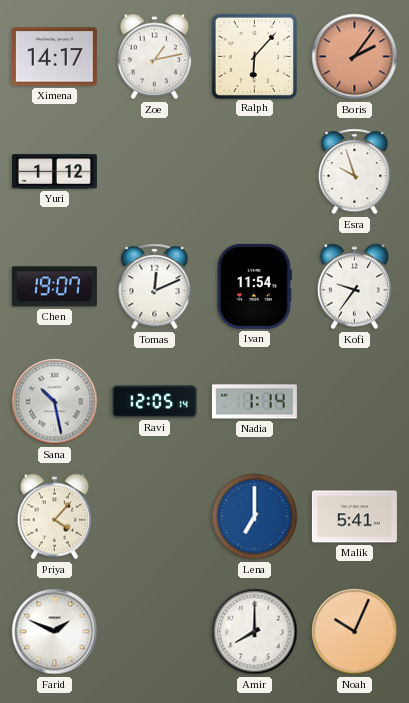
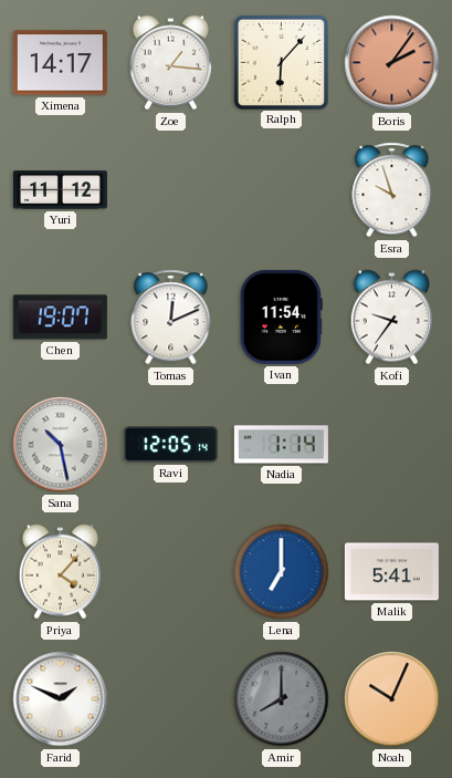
Zoe: 1:13 -> 1:16
Yuri: 1:12 -> 11:12
Amir dial: white -> grey
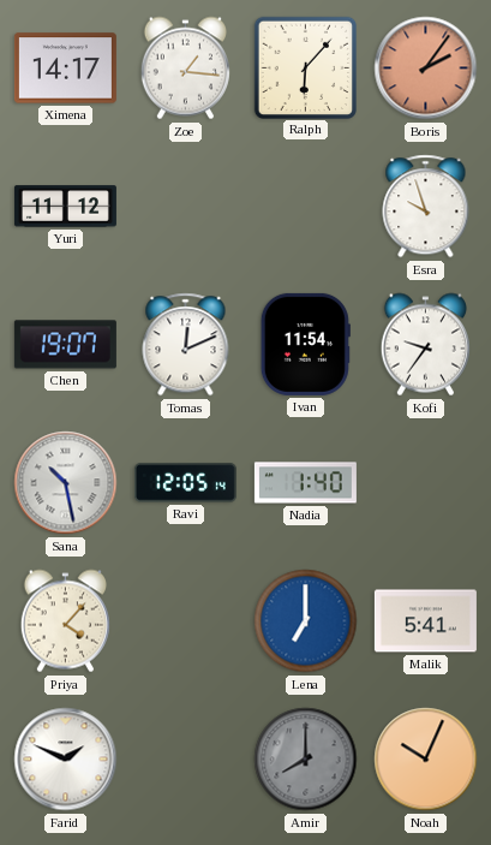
Nadia: 1:14 -> 1:40
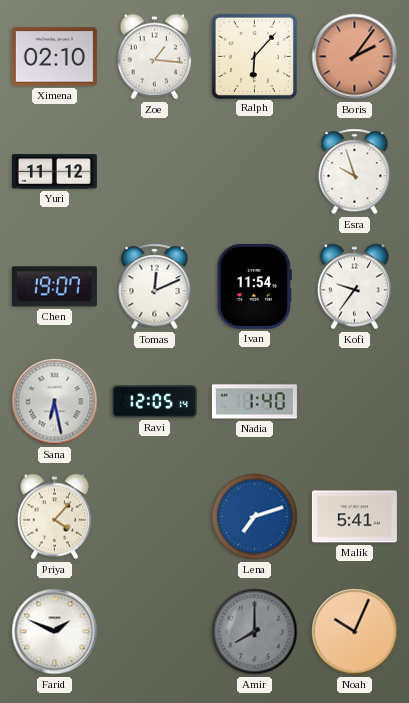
Ximena: 14:17 -> 02:10
Sana: 10:28 -> 6:28
Lena: 7:00 -> 7:12
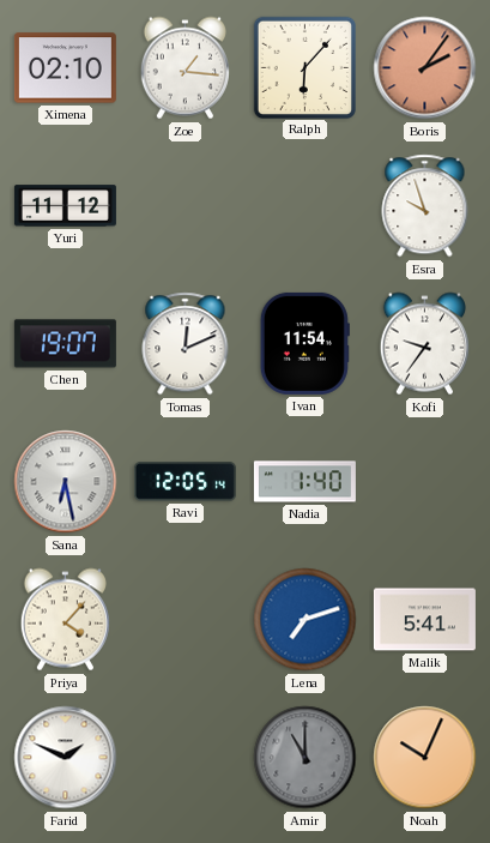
Amir: 8:00 -> 11:00
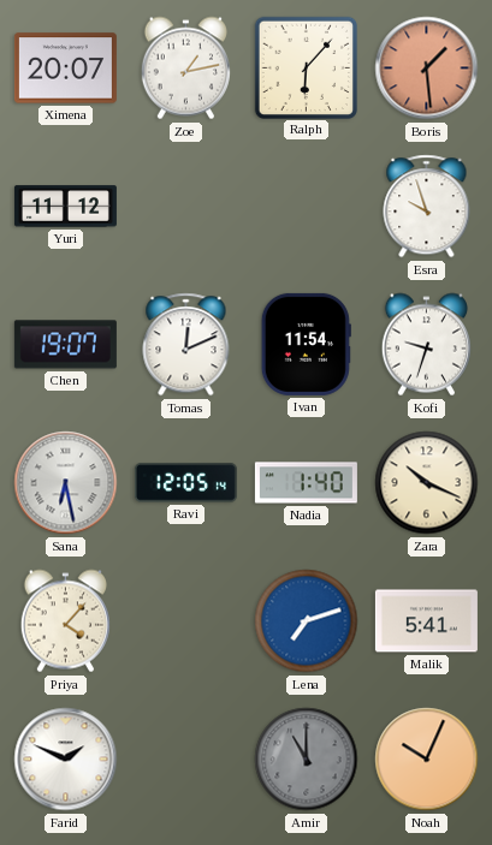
Ximena: 02:10 -> 20:07
Zoe: 1:16 -> 1:13
Boris: 2:06 -> 1:29
Kofi: 9:36 -> 9:33
Zara: none -> 10:19
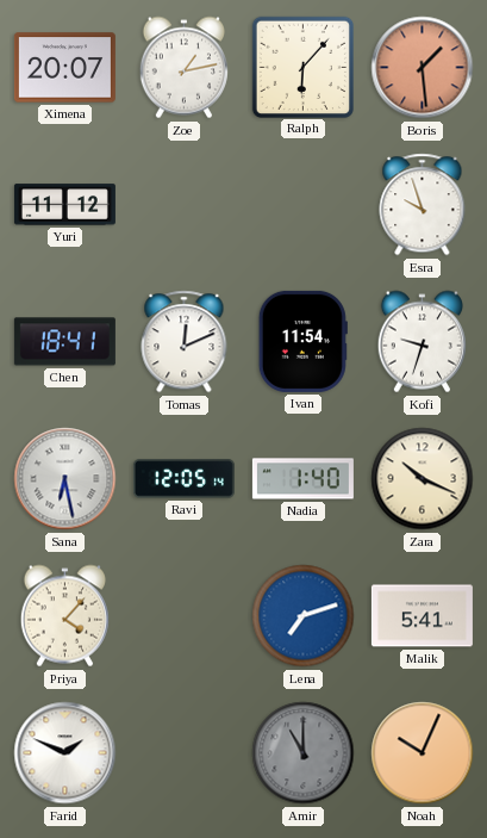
Chen: 19:07 -> 18:41
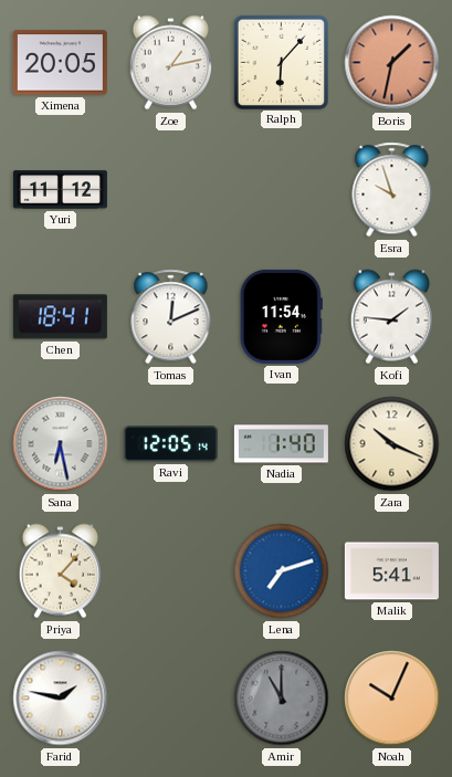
Ximena: 20:07 -> 20:05
Boris: 1:29 -> 1:32
Kofi: 9:33 -> 1:46
Farid: 1:49 -> 1:47
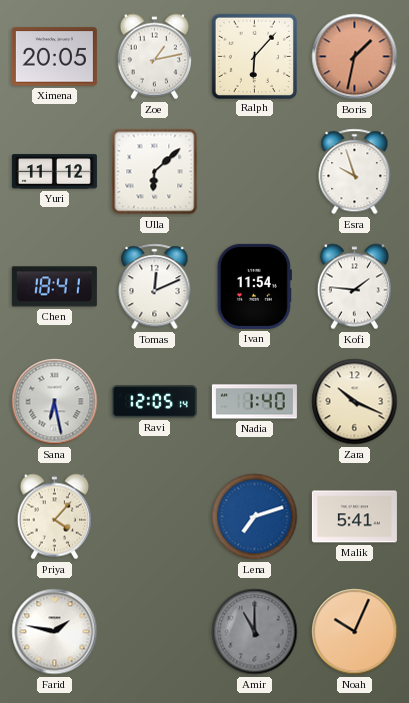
Ulla: none -> 6:08
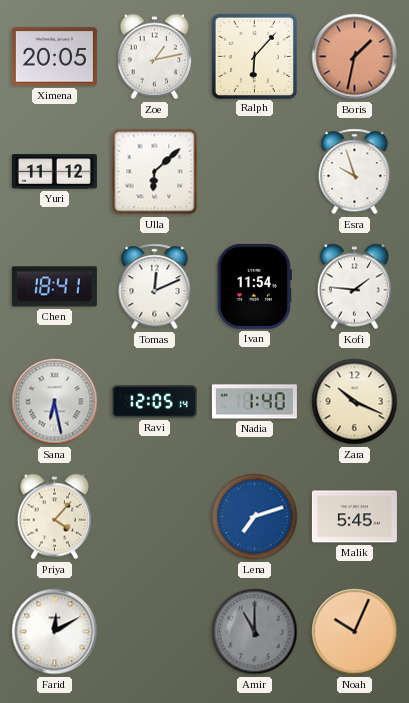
Malik: 5:41 -> 5:45
Farid: 1:47 -> 12:10
